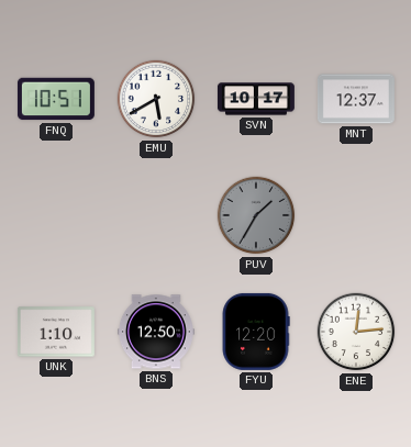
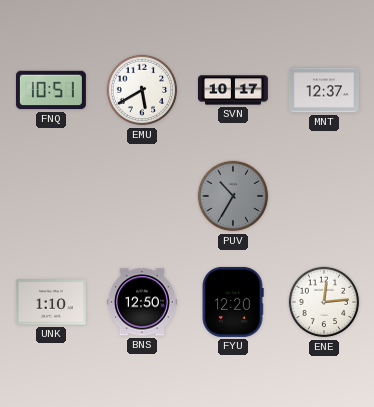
PUV: 1:35 -> 10:35
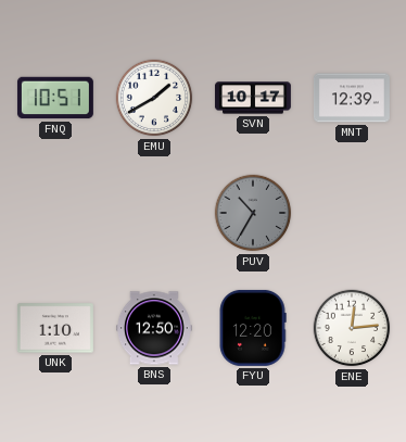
EMU: 5:40 -> 1:40
MNT: 12:37 -> 12:39
